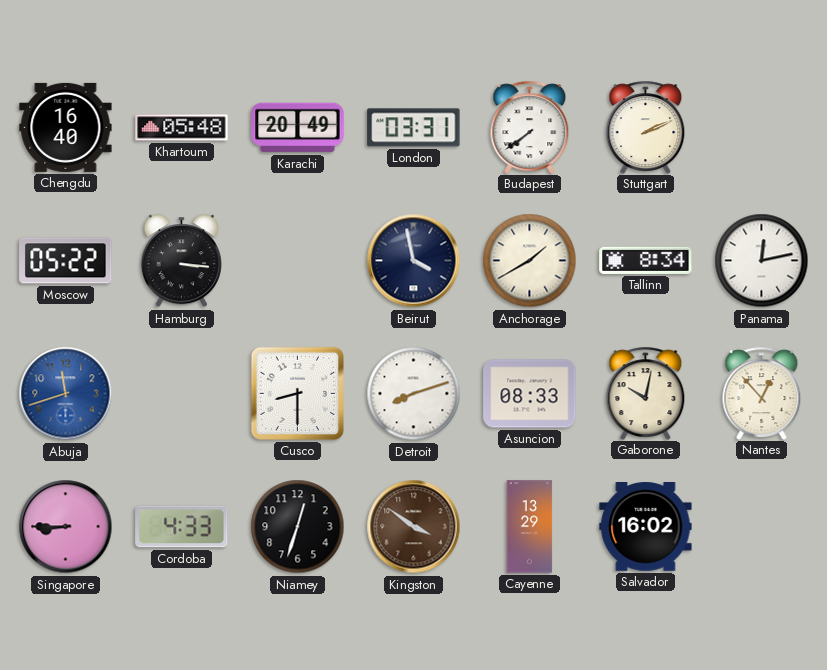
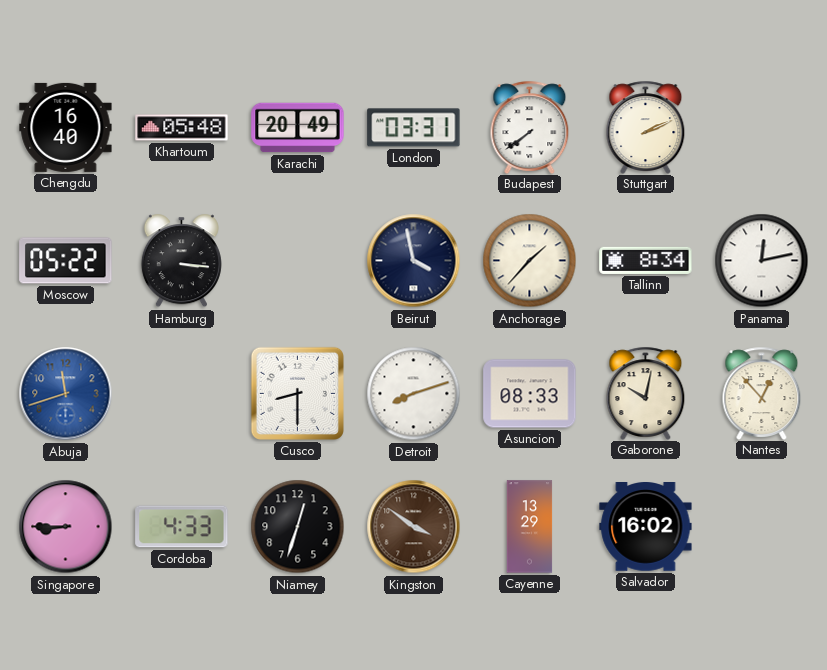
Anchorage: 1:40 -> 1:37
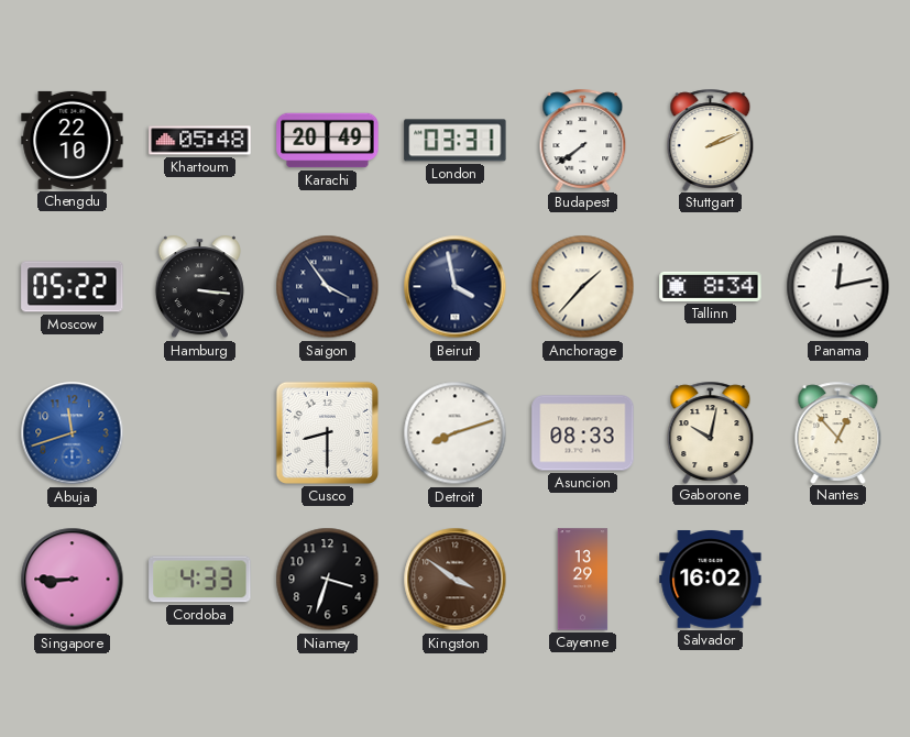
Chengdu: 16:40 -> 22:10
Saigon: none -> 3:54
Niamey: 12:33 -> 3:33
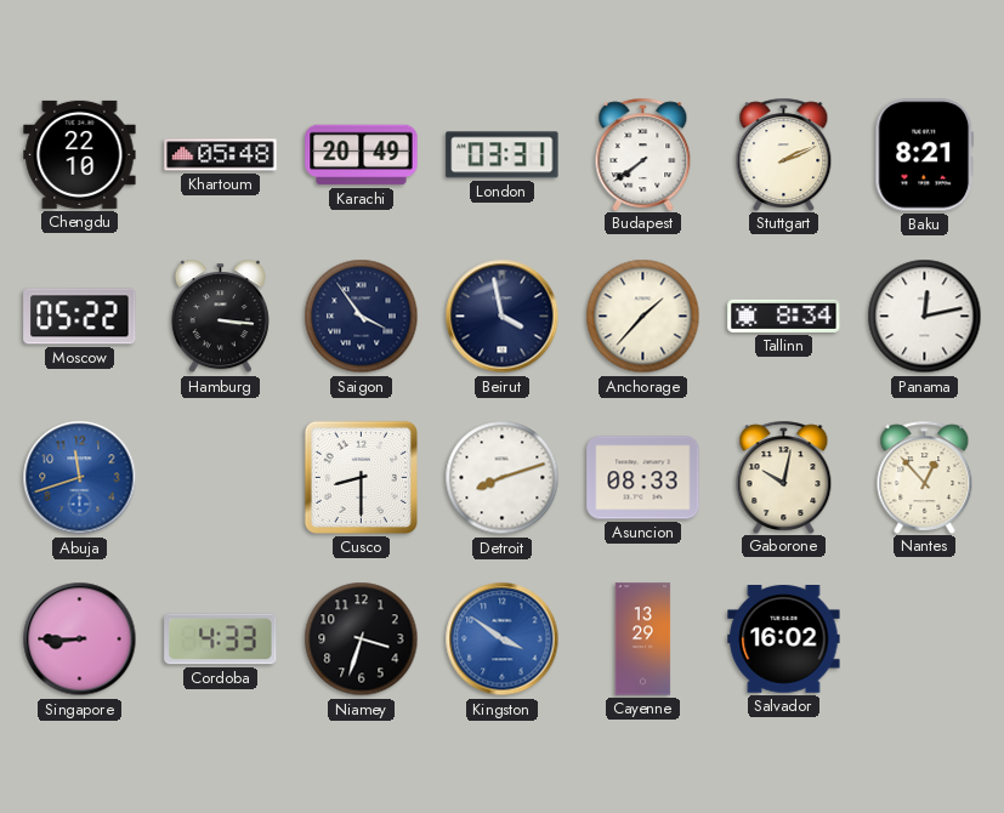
Baku: none -> 8:21
Kingston dial: brown -> blue
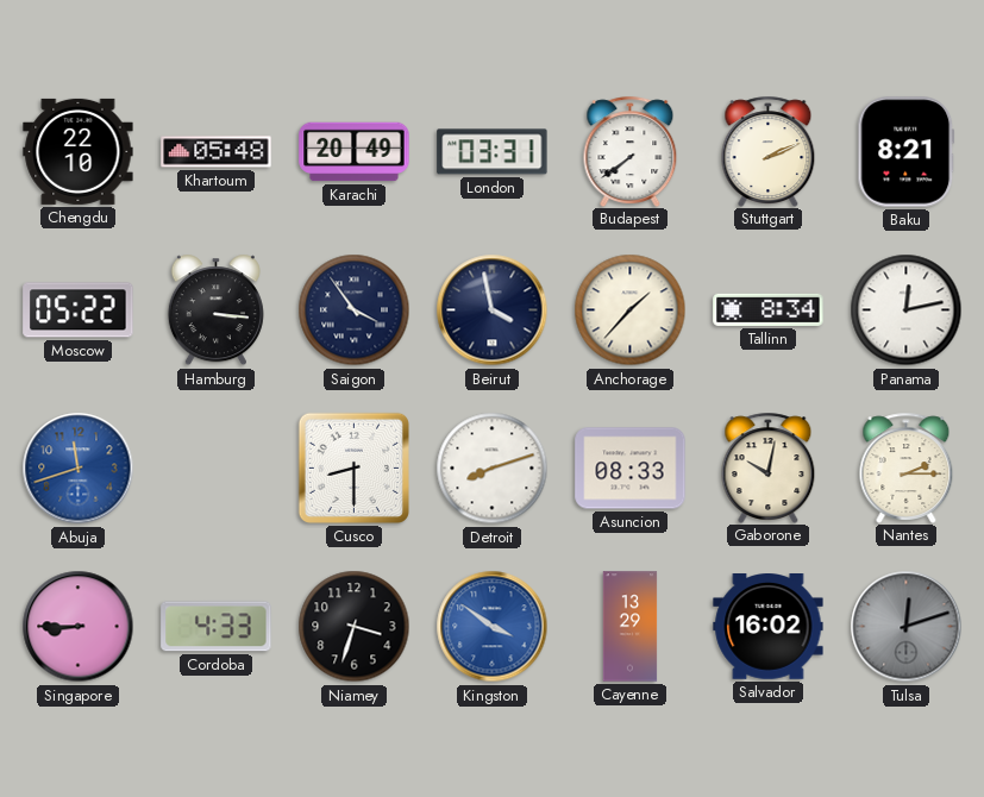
Nantes: 12:53 -> 2:15
Tulsa: none -> 12:12
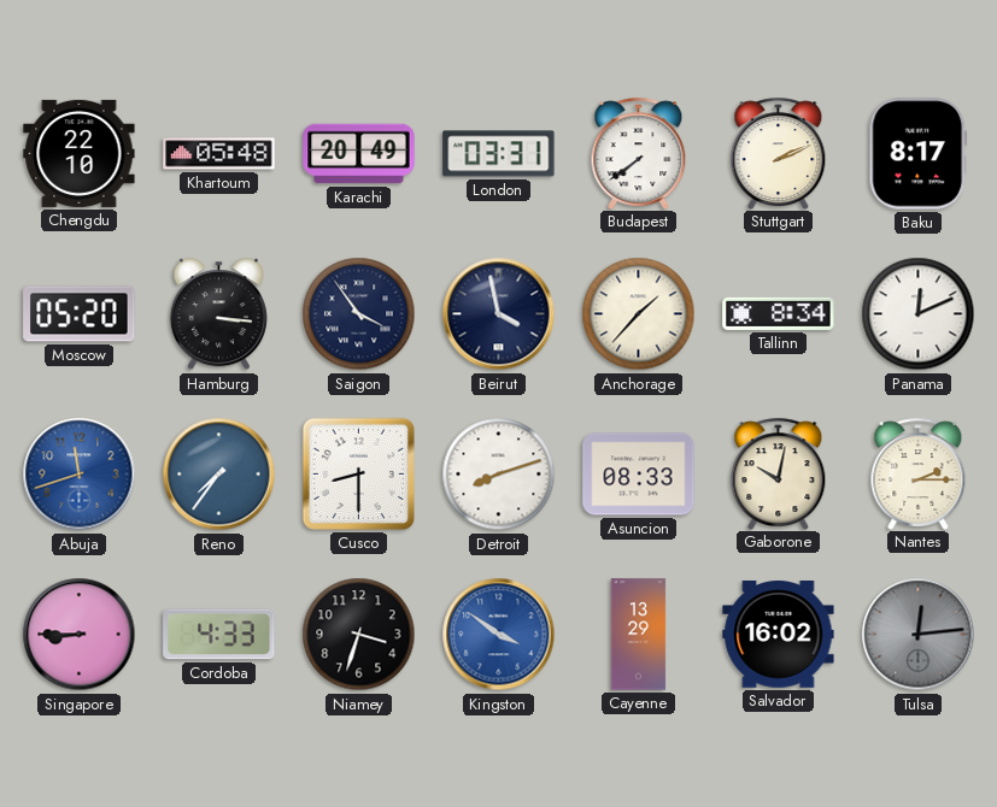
Baku: 8:21 -> 8:17
Moscow: 05:22 -> 05:20
Panama: 12:13 -> 12:11
Reno: none -> 7:36
Tulsa: 12:12 -> 12:14
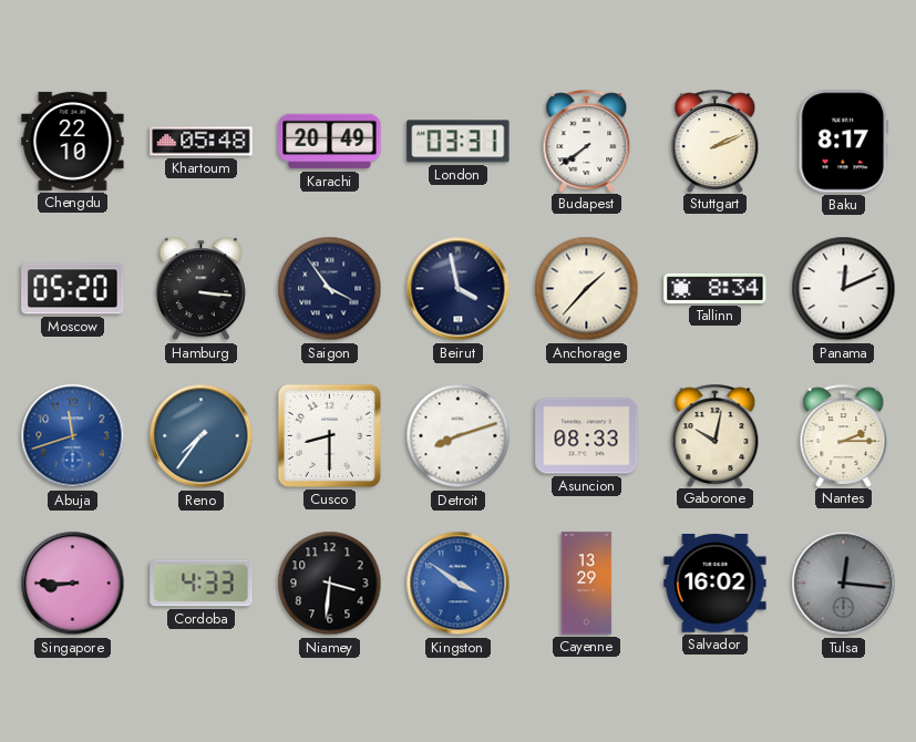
Niamey: 3:33 -> 3:31
Tulsa: 12:14 -> 12:16
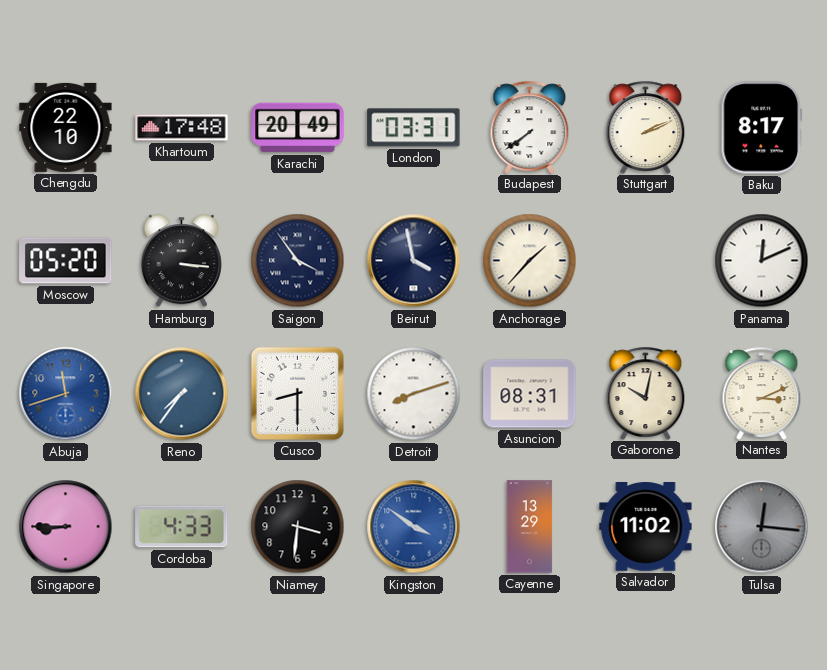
Khartoum: 05:48 -> 17:48
Tallinn: 8:34 -> none
Asuncion: 08:33 -> 08:31
Nantes: 2:15 -> 3:11
Salvador: 16:02 -> 11:02
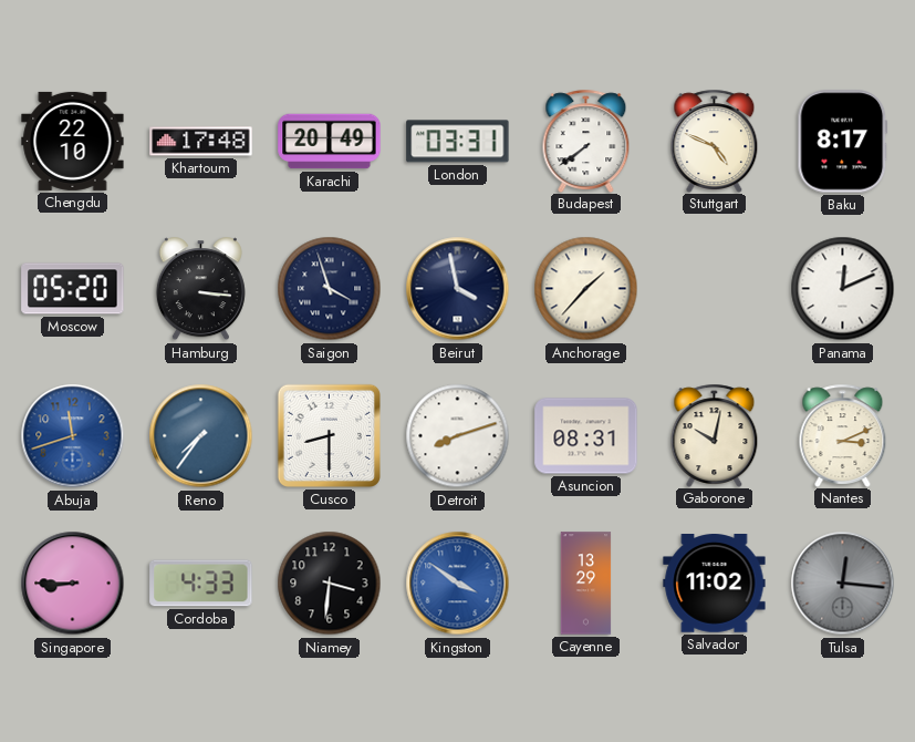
Stuttgart: 2:11 -> 4:49
Saigon: 3:54 -> 3:57
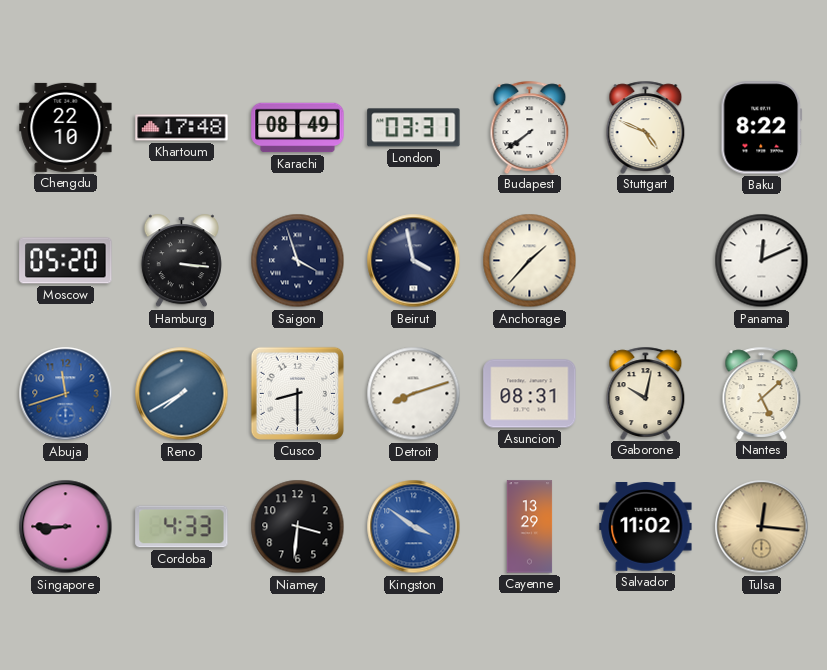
Karachi: 20:49 -> 08:49
Baku: 8:17 -> 8:22
Reno: 7:36 -> 7:40
Nantes: 3:11 -> 5:08
Tulsa dial: grey -> champagne
